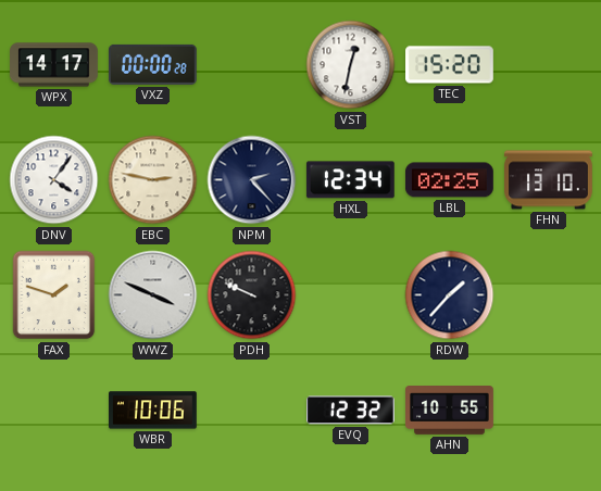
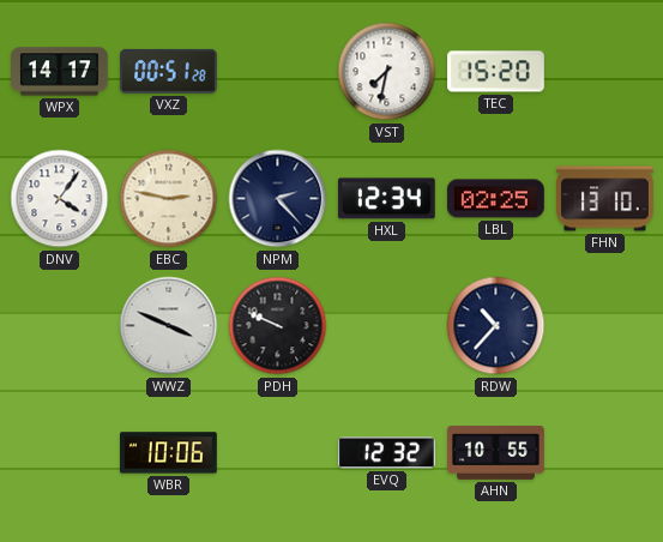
VXZ: 00:00 -> 00:51
VST: 12:32 -> 7:32
FAX: 1:48 -> none
RDW: 1:37 -> 10:37
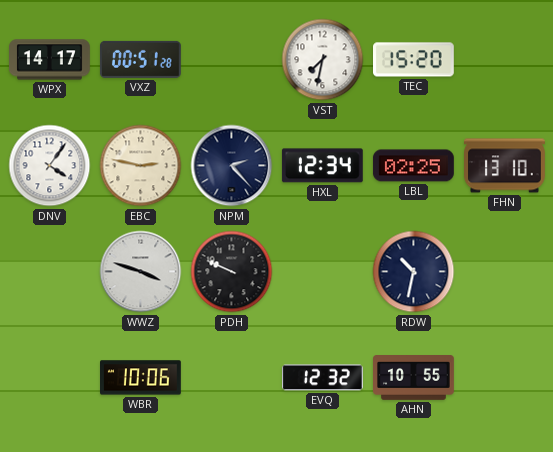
WWZ: 3:49 -> 3:48
RDW: 10:37 -> 10:32
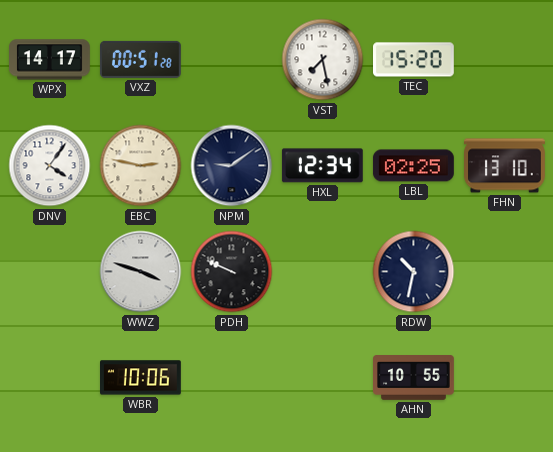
VST: 7:32 -> 7:28
NPM: 2:23 -> 9:09
EVQ: 12:32 -> none
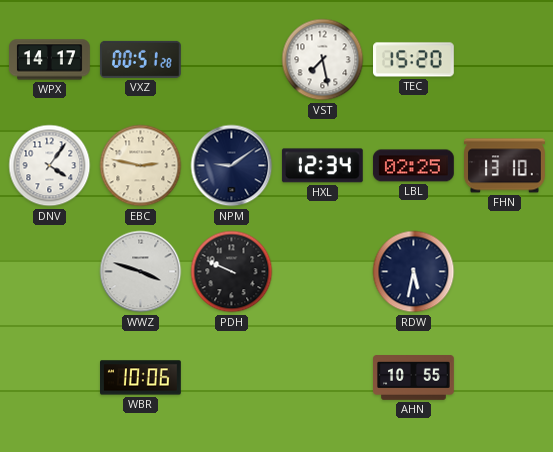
RDW: 10:32 -> 5:32
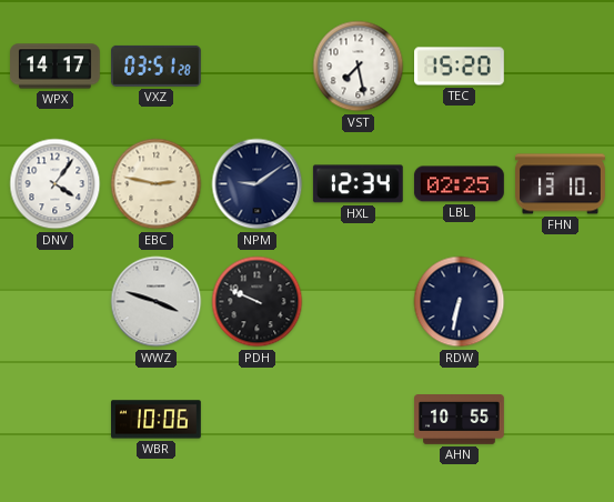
VXZ: 00:51 -> 03:51
RDW: 5:32 -> 6:32
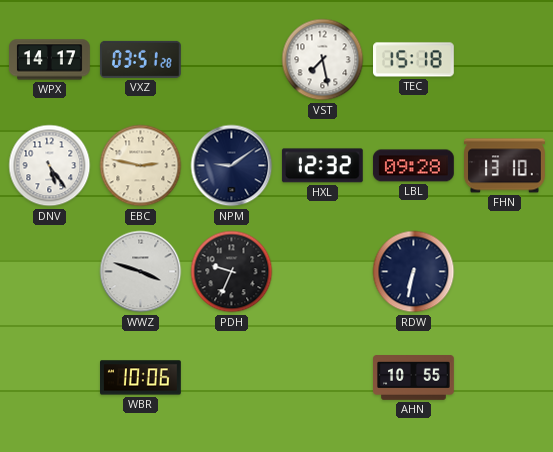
TEC: 15:20 -> 15:18
DNV: 4:06 -> 5:24
HXL: 12:34 -> 12:32
LBL: 02:25 -> 09:28
PDH: 9:49 -> 9:34
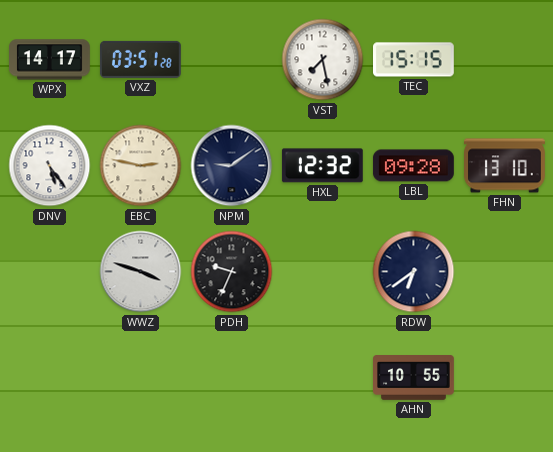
TEC: 15:18 -> 15:15
RDW: 6:32 -> 6:39
WBR: 10:06 -> none
